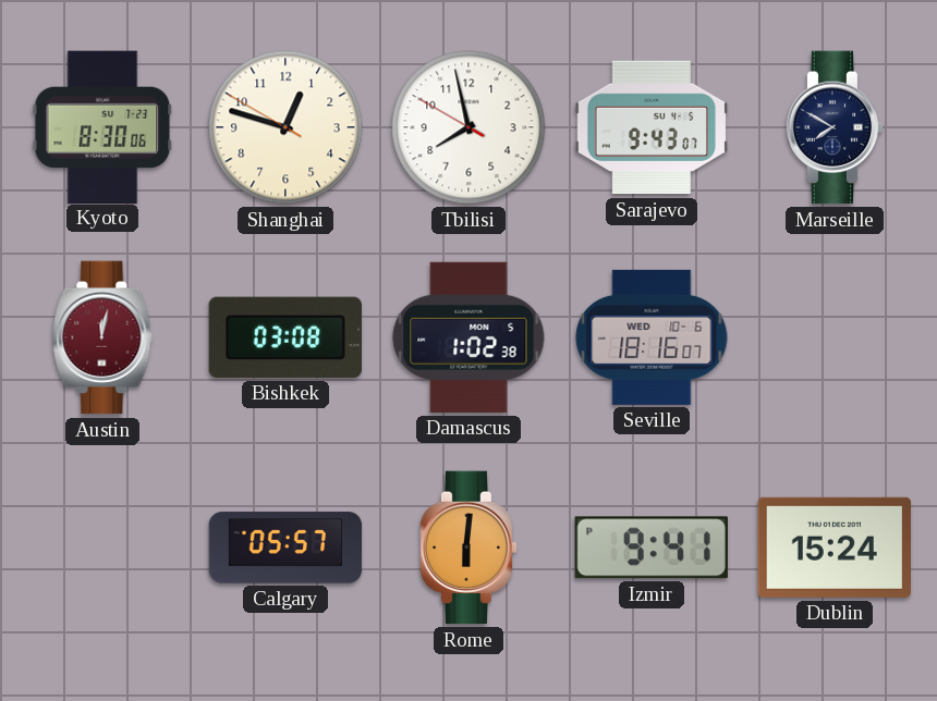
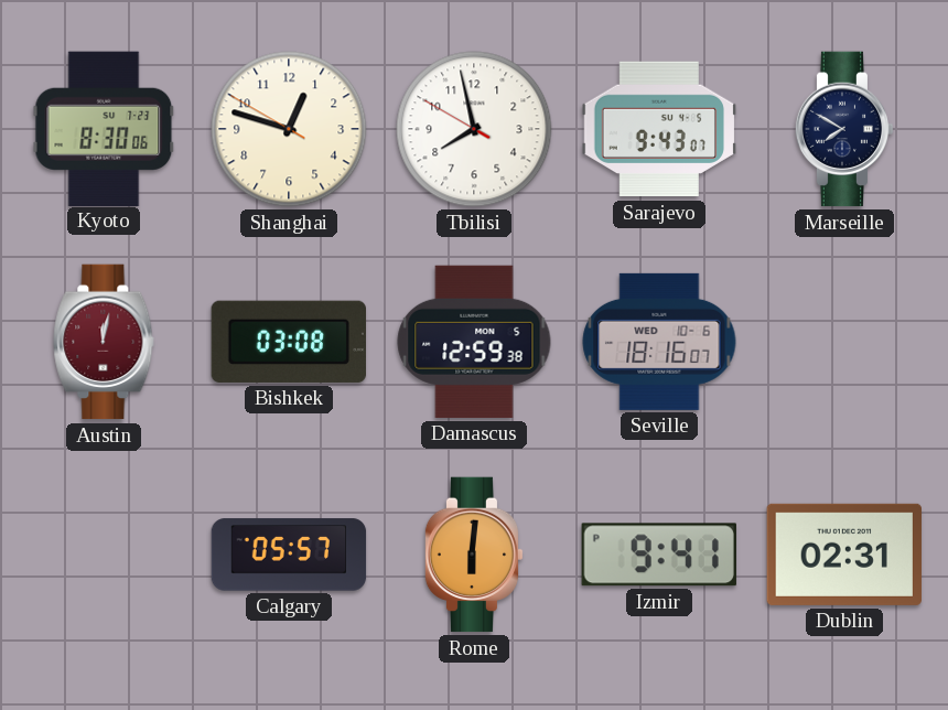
Damascus: 1:02 -> 12:59
Dublin: 15:24 -> 02:31
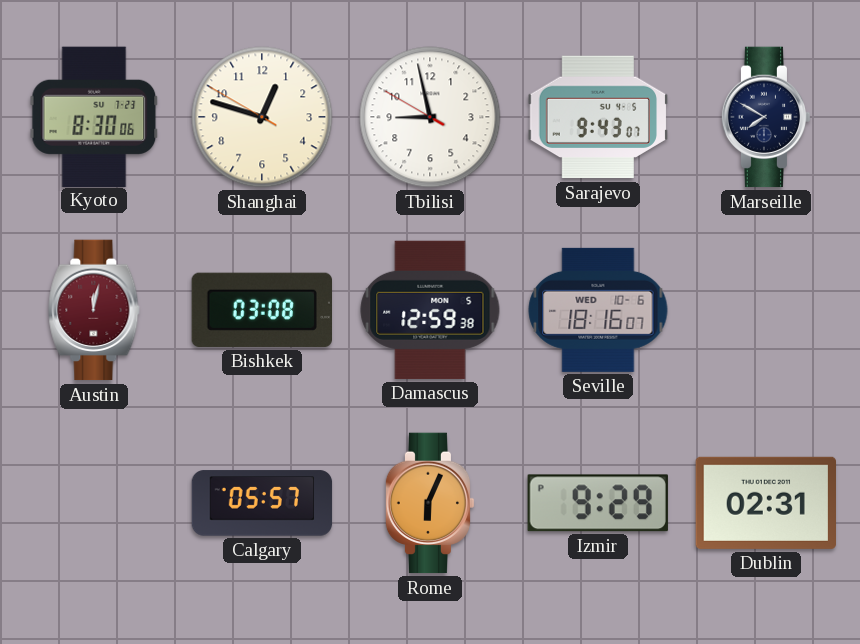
Tbilisi: 7:57 -> 8:57
Rome: 6:01 -> 6:04
Izmir: 9:41 -> 9:29
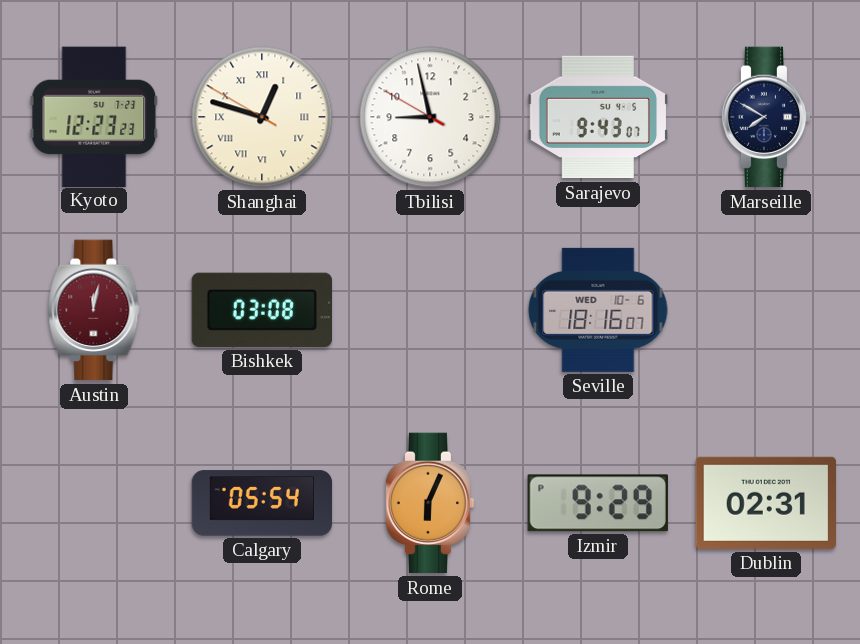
Kyoto: 8:30 -> 12:23
Shanghai numerals: Arabic -> Roman
Damascus: 12:59 -> none
Calgary: 05:57 -> 05:54
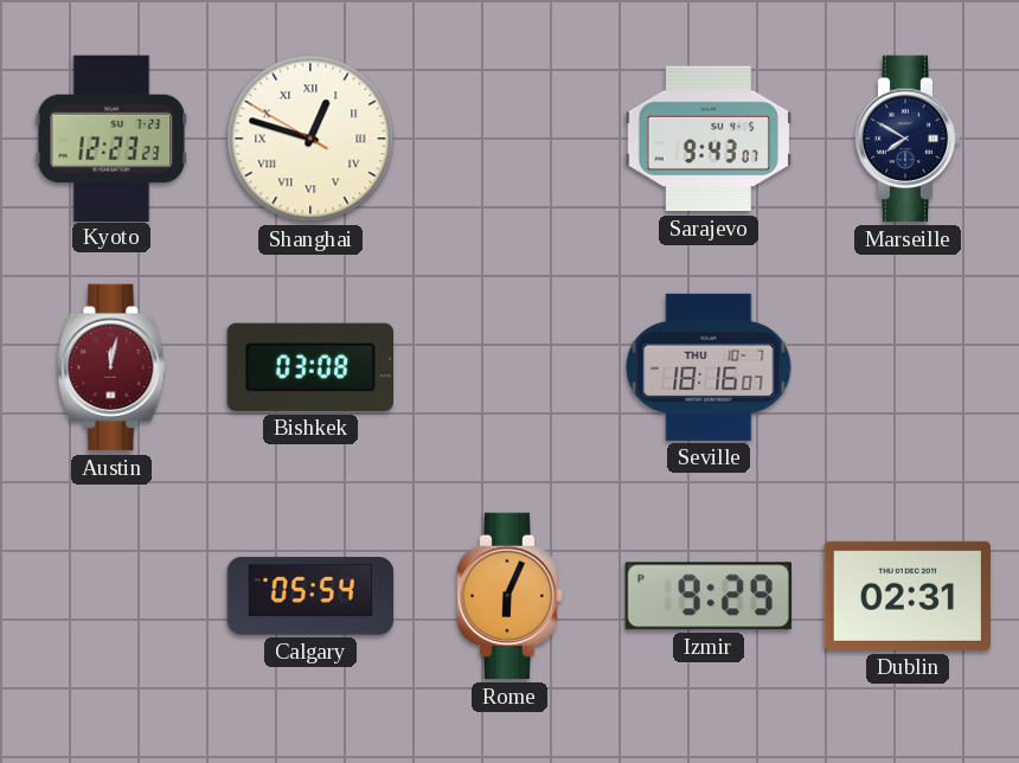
Tbilisi: 8:57 -> none
Seville date: WED 10-6 -> THU 10-7
